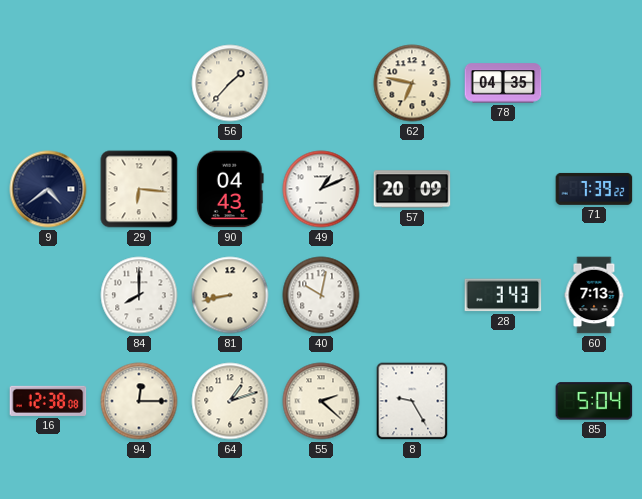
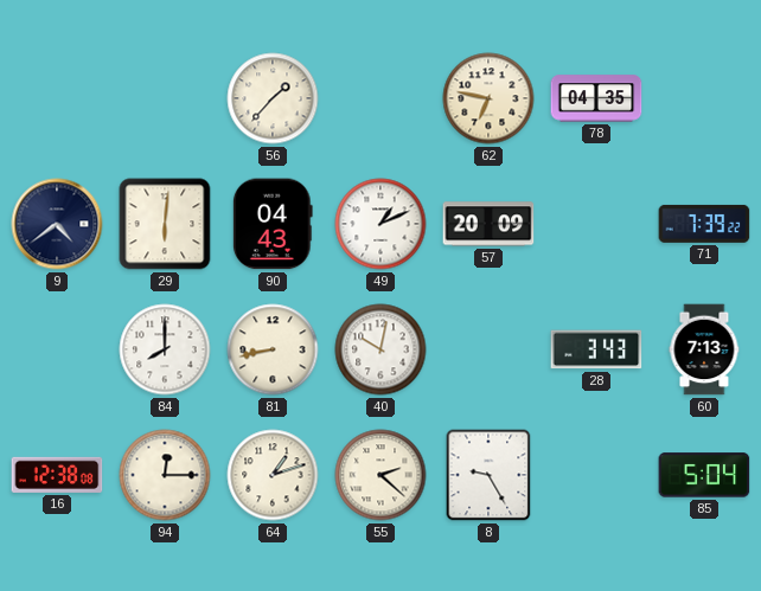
29: 6:16 -> 6:01
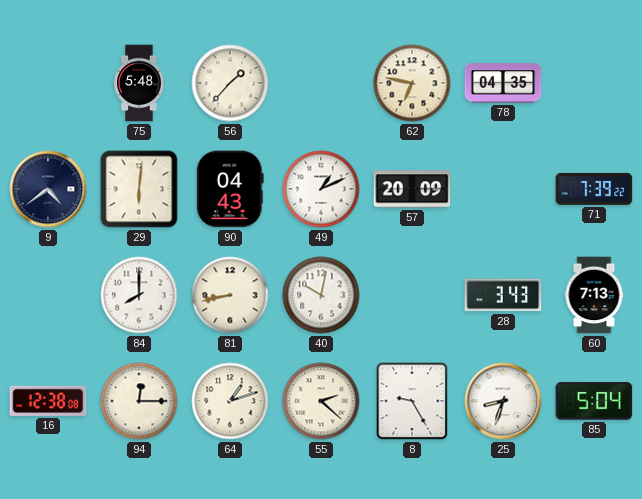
75: none -> 5:48
25: none -> 8:33
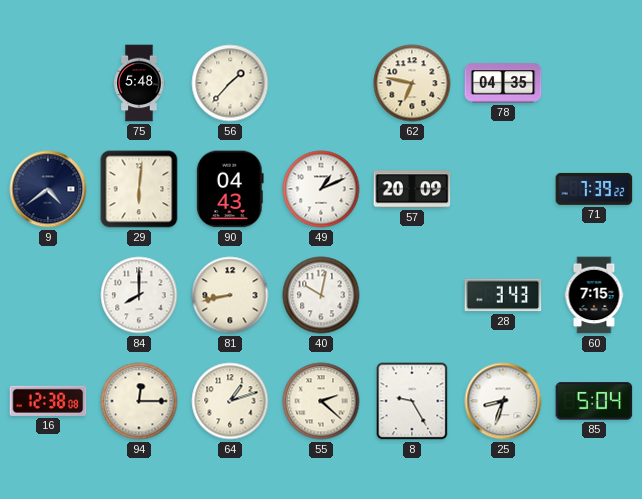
60: 7:13 -> 7:15
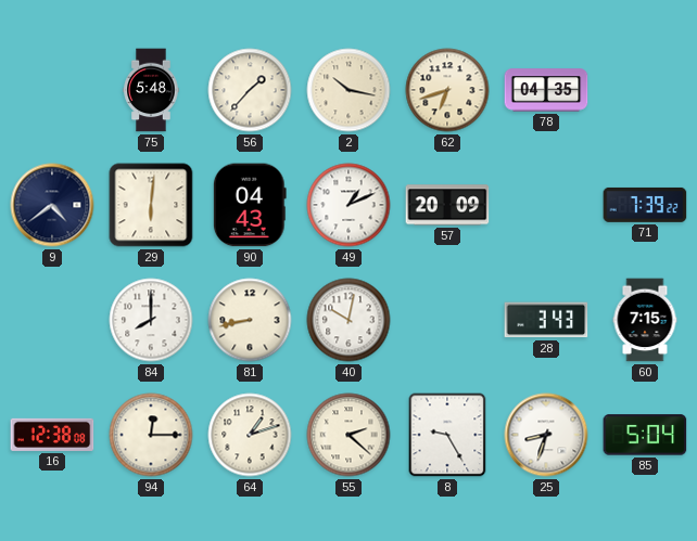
2: none -> 10:17
62: 6:47 -> 6:42
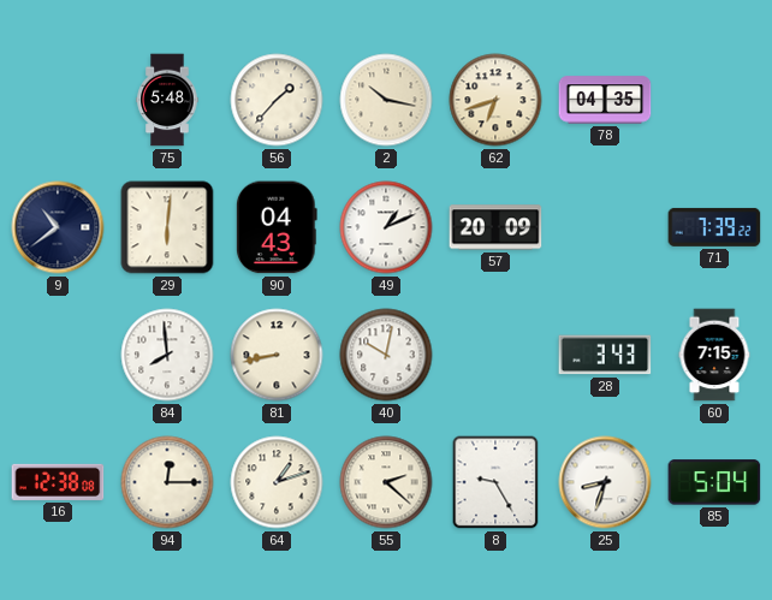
9: 4:39 -> 10:39
84: 8:00 -> 7:59
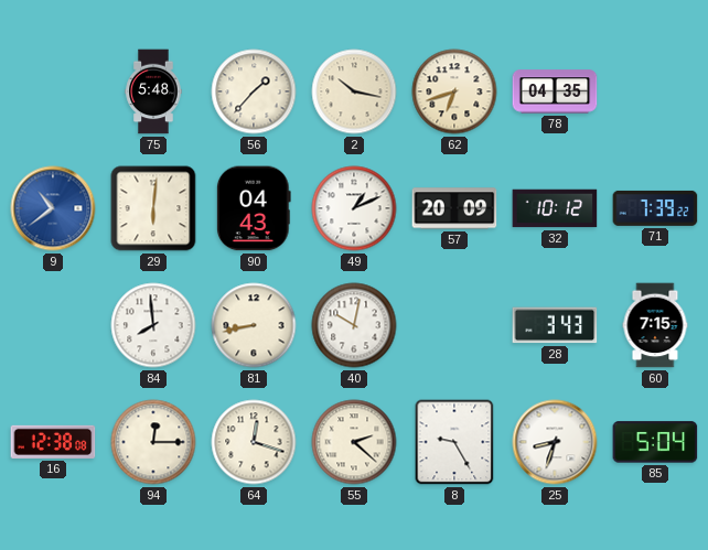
9 dial: navy -> blue
32: none -> 10:12
64: 1:12 -> 12:18
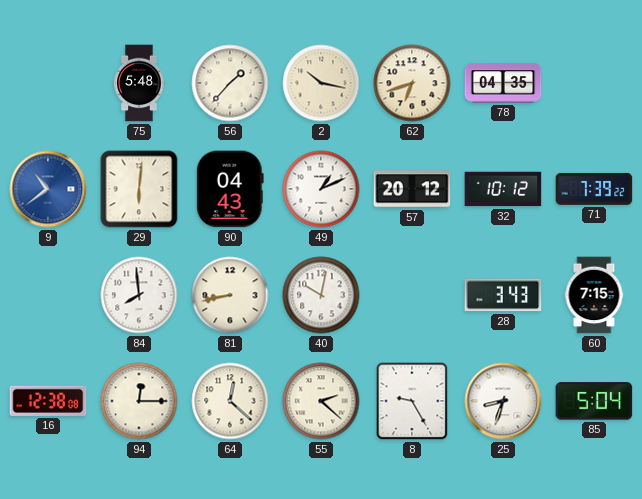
57: 20:09 -> 20:12
64: 12:18 -> 12:22
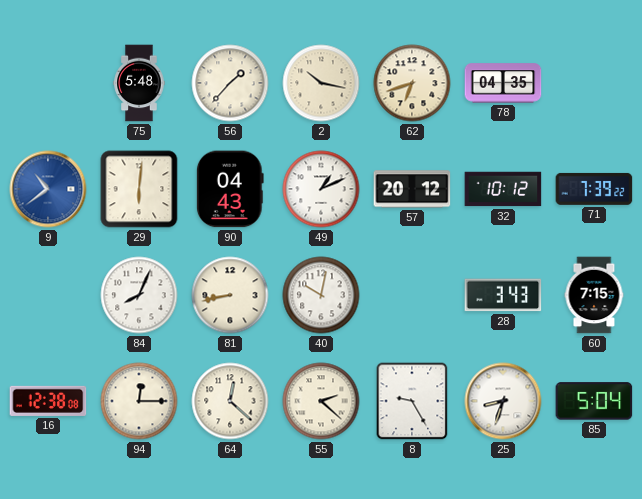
84: 7:59 -> 8:04
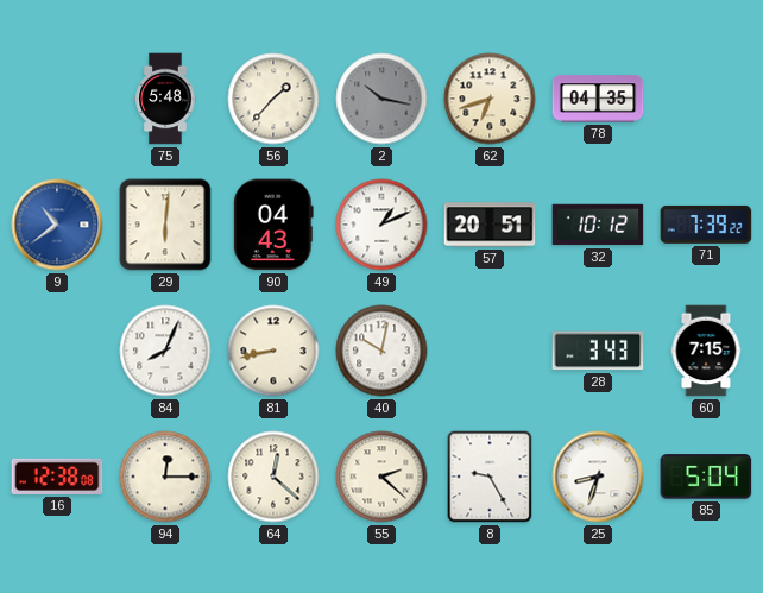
2 dial: cream -> grey
57: 20:12 -> 20:51
